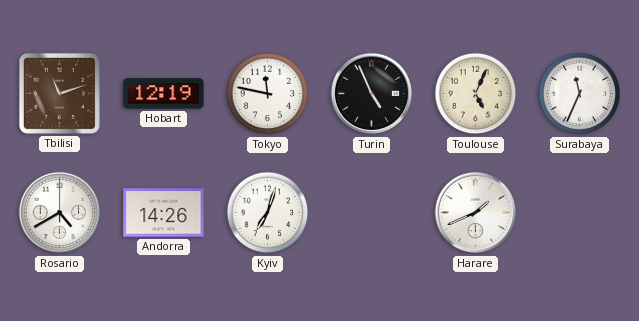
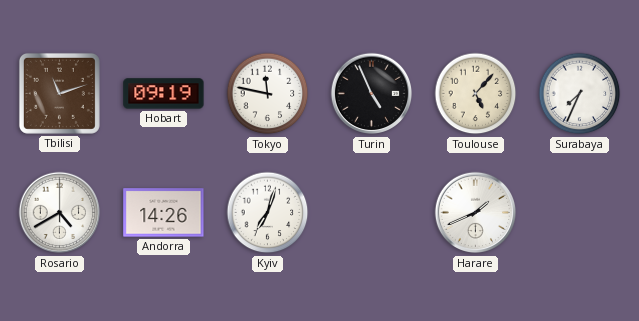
Hobart: 12:19 -> 09:19
Toulouse: 5:04 -> 5:07
Surabaya: 11:34 -> 7:34
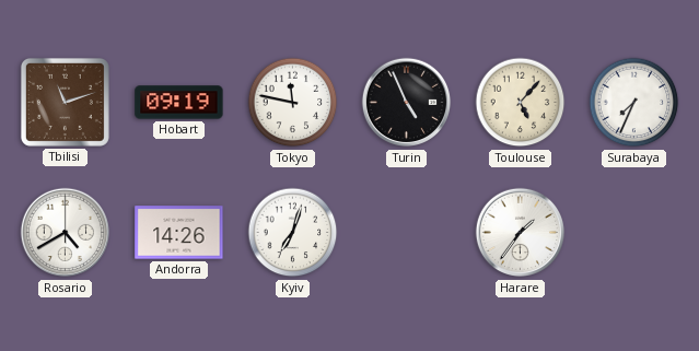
Harare: 1:41 -> 1:36
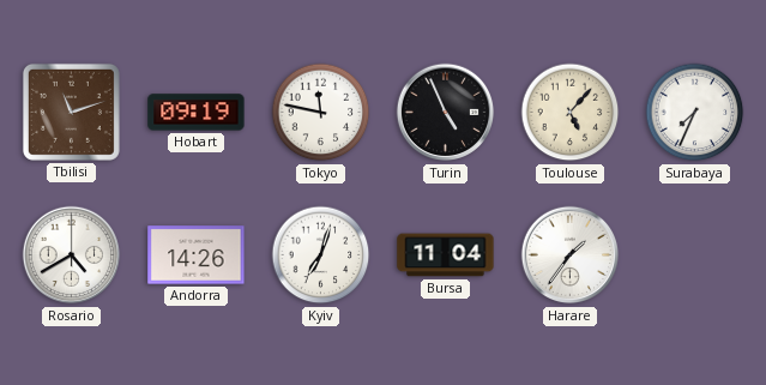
Bursa: none -> 11:04
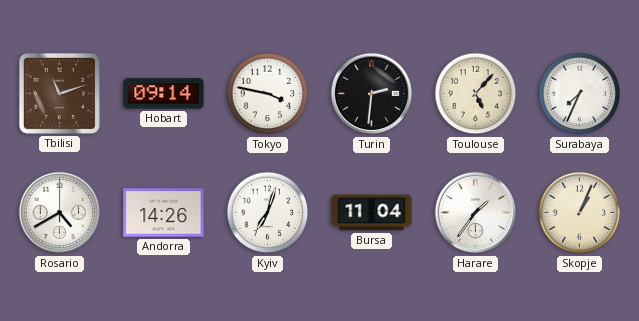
Hobart: 09:19 -> 09:14
Tokyo: 11:47 -> 3:47
Turin: 4:56 -> 2:31
Skopje: none -> 1:04
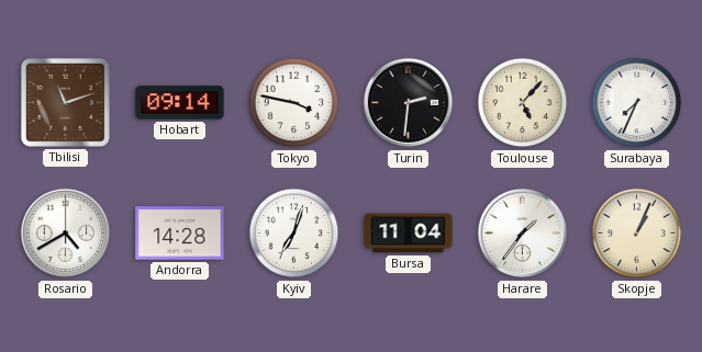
Andorra: 14:26 -> 14:28
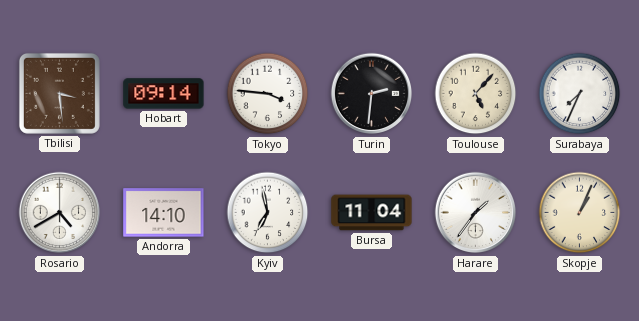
Tbilisi: 11:12 -> 3:29
Tokyo: 3:47 -> 3:46
Andorra: 14:28 -> 14:10
Kyiv: 7:03 -> 6:58
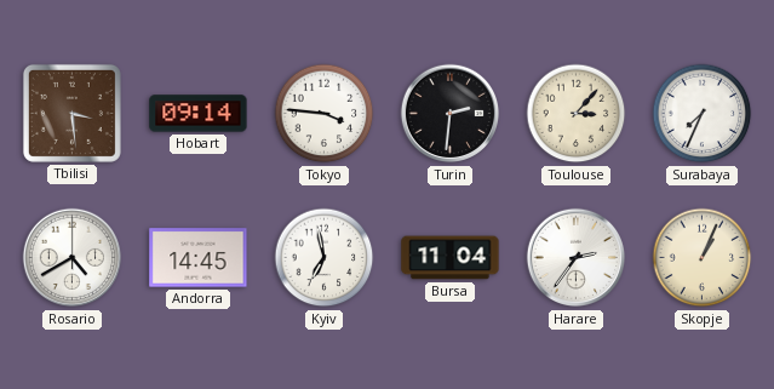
Toulouse: 5:07 -> 3:07
Andorra: 14:10 -> 14:45
Harare: 1:36 -> 2:36
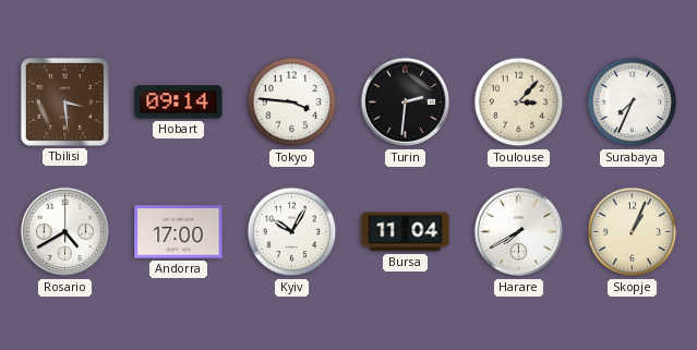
Andorra: 14:45 -> 17:00
Kyiv: 6:58 -> 10:05
Harare: 2:36 -> 7:40
